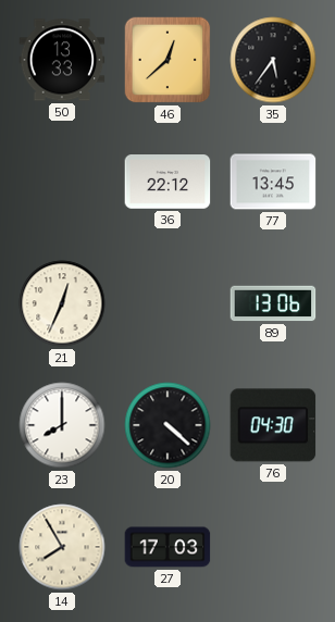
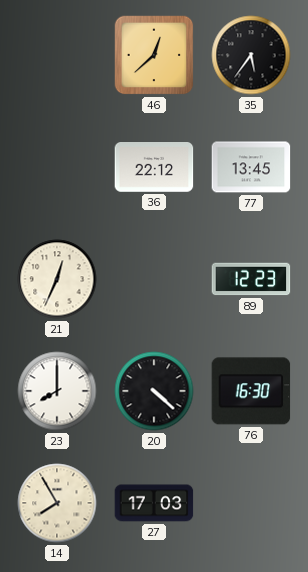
50: 13:33 -> none
89: 13:06 -> 12:23
76: 04:30 -> 16:30
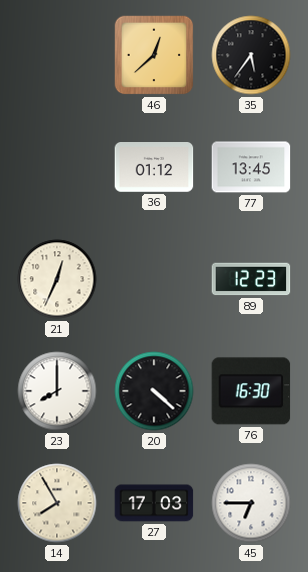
36: 22:12 -> 01:12
45: none -> 6:45
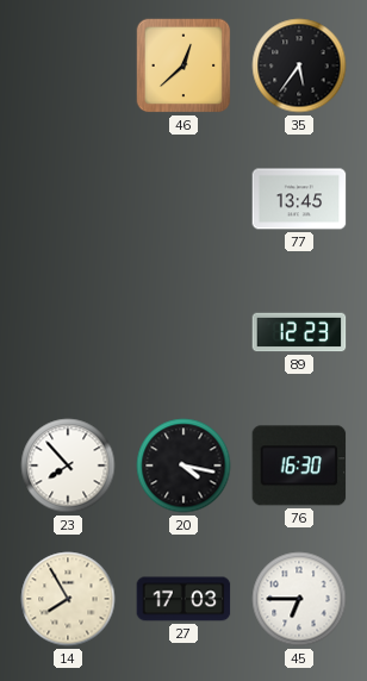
36: 01:12 -> none
21: 12:34 -> none
23: 8:00 -> 7:53
20: 4:22 -> 4:17
